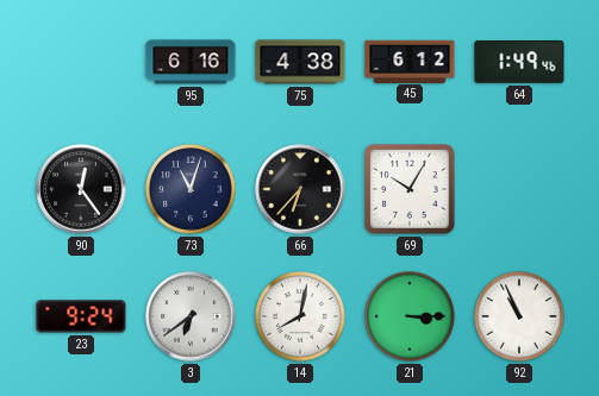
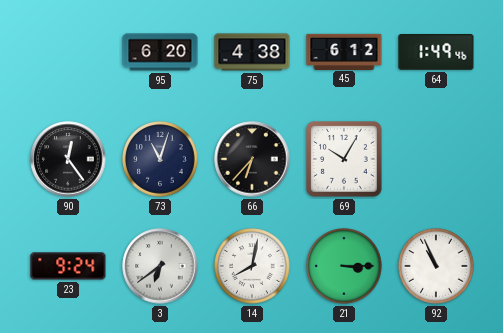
95: 6:16 -> 6:20
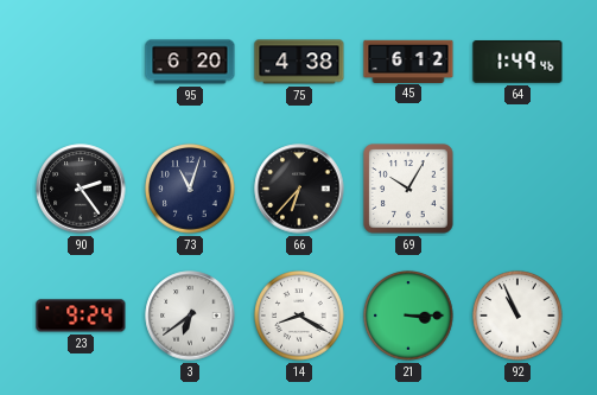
90: 12:24 -> 2:24
14: 8:02 -> 8:20
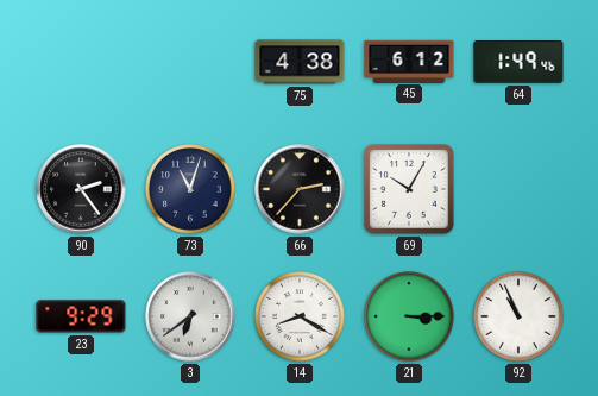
95: 6:20 -> none
66: 6:37 -> 2:37
23: 9:24 -> 9:29
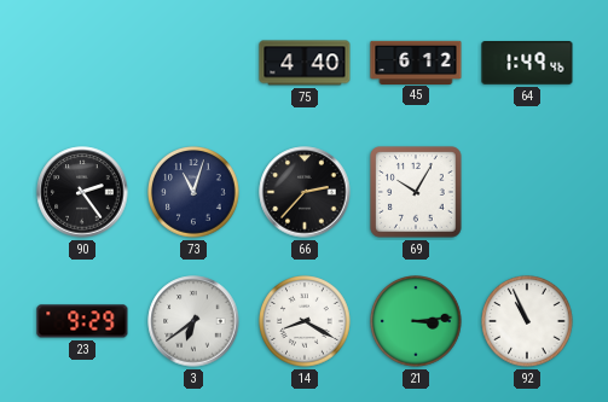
75: 4:38 -> 4:40
21: 3:15 -> 3:14
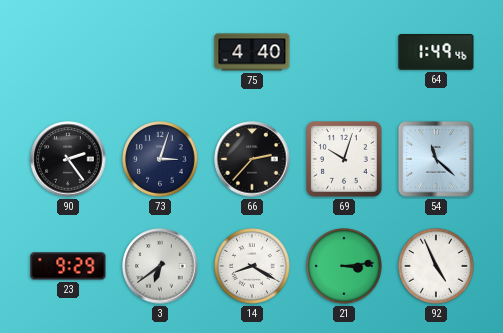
45: 6:12 -> none
73: 11:03 -> 3:03
69: 10:05 -> 10:03
54: none -> 11:22
92: 10:56 -> 4:56
